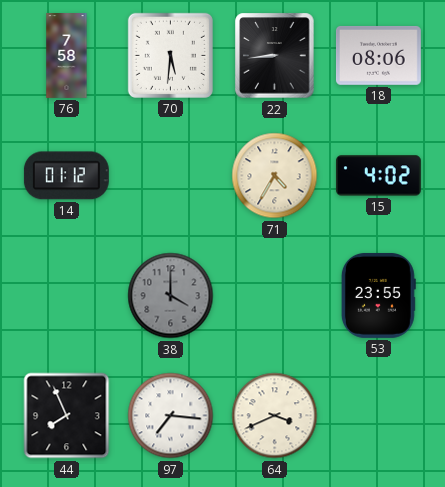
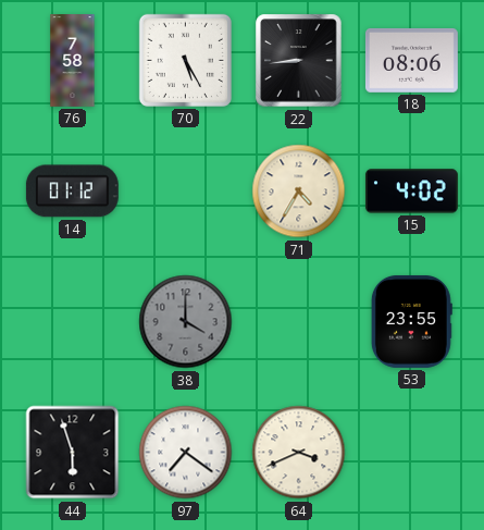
70: 5:31 -> 5:25
44: 7:56 -> 5:57
97: 7:16 -> 7:21
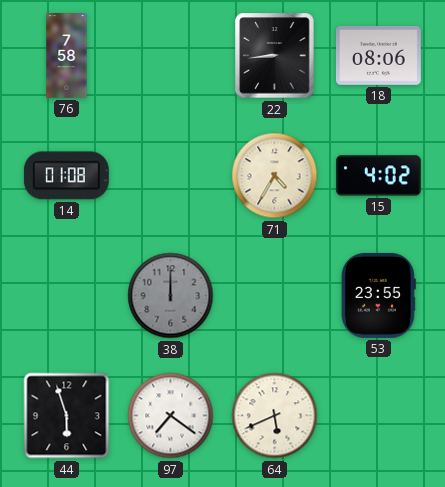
70: 5:25 -> none
14: 01:12 -> 01:08
38: 4:00 -> 12:00
64: 3:41 -> 5:41
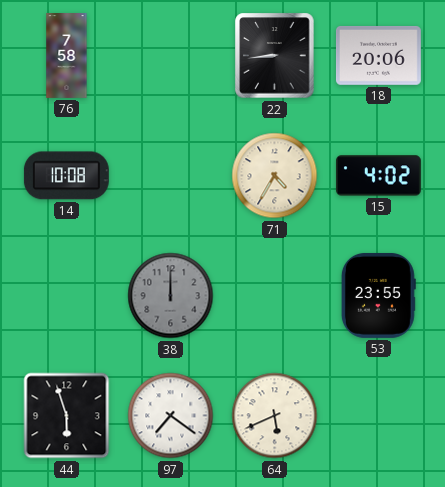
18: 08:06 -> 20:06
14: 01:08 -> 10:08
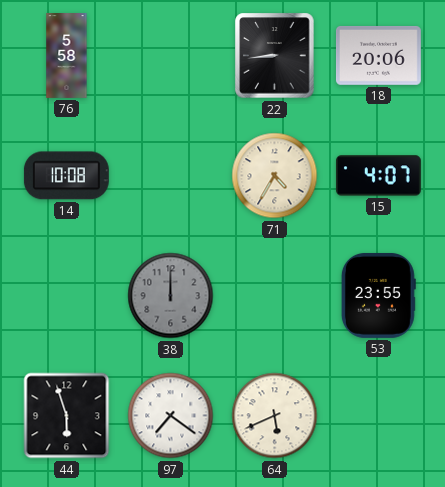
76: 7:58 -> 5:58
15: 4:02 -> 4:07
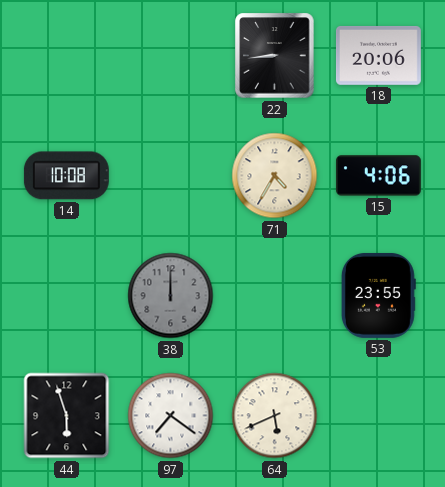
76: 5:58 -> none
15: 4:07 -> 4:06
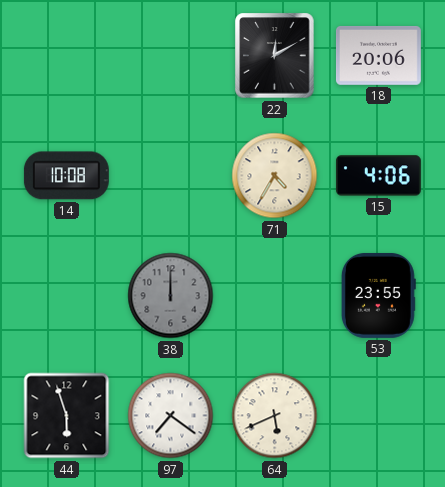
22: 8:44 -> 12:10
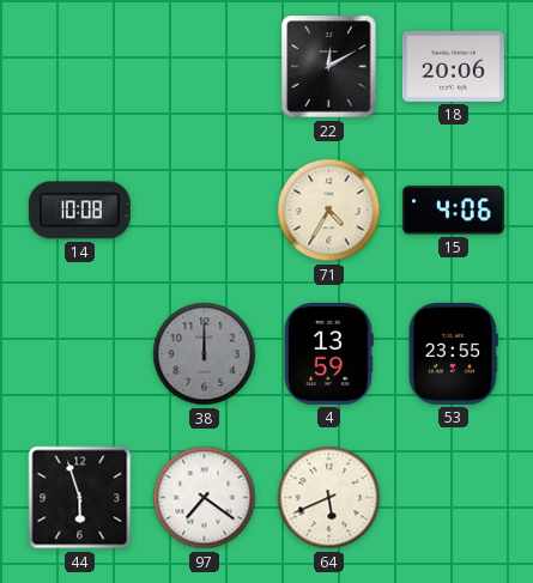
4: none -> 13:59
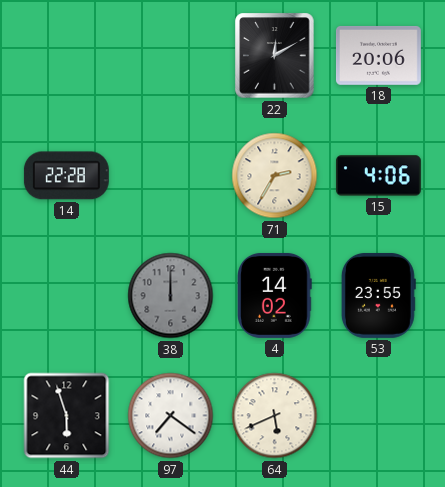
14: 10:08 -> 22:28
71: 4:35 -> 2:35
4: 13:59 -> 14:02
